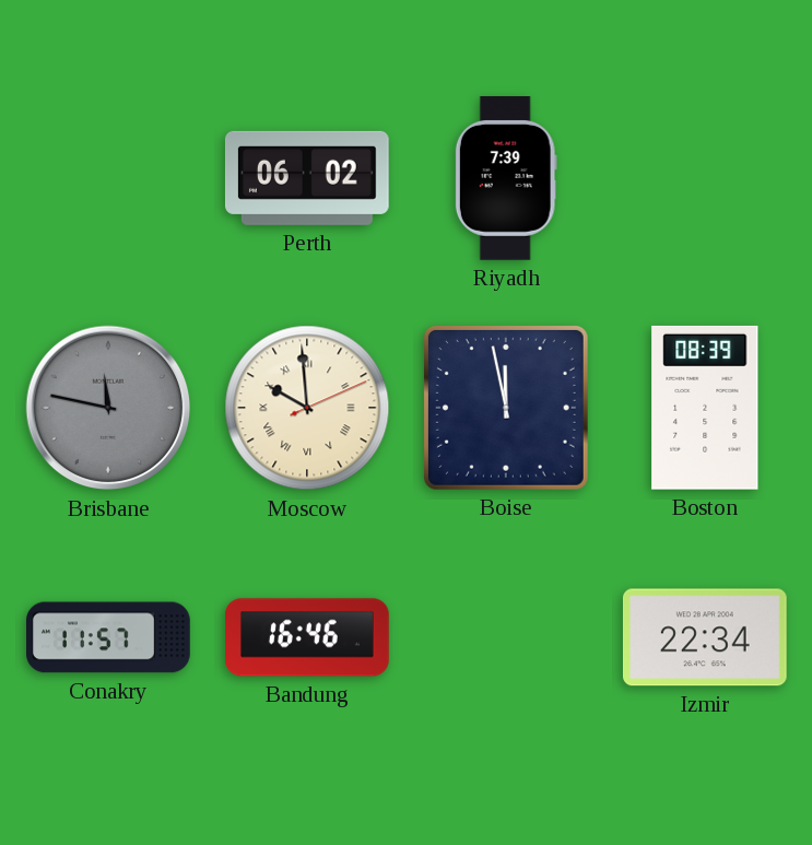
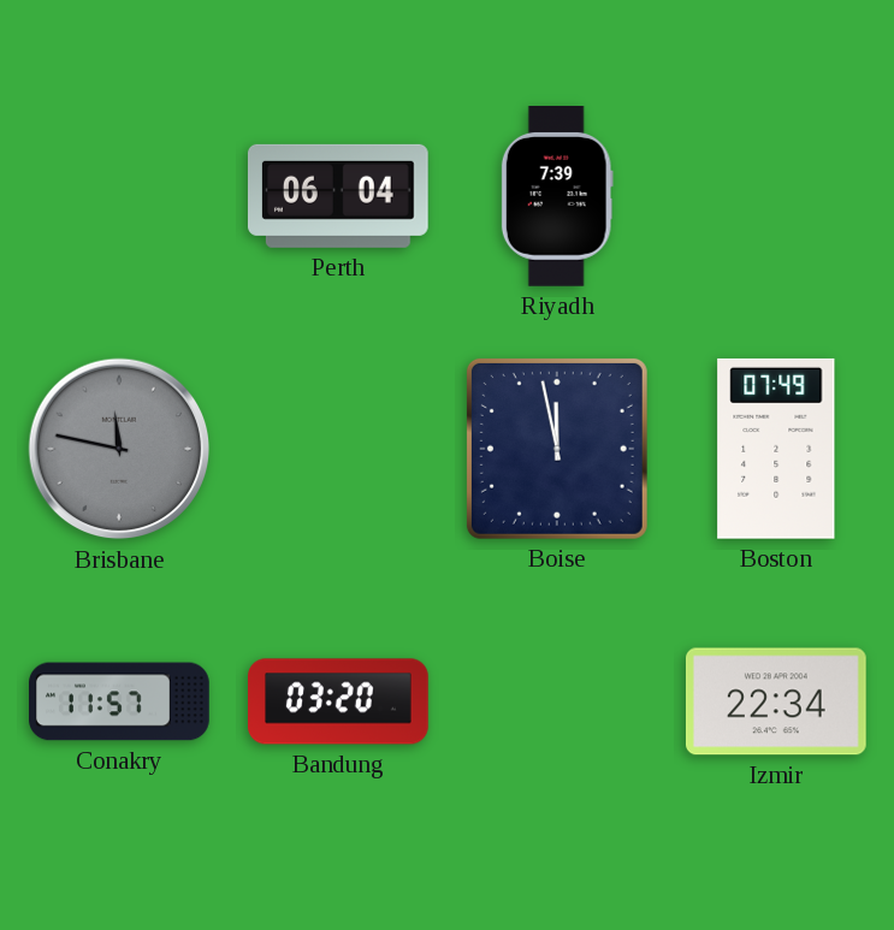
Perth: 06:02 -> 06:04
Moscow: 9:59 -> none
Boston: 08:39 -> 07:49
Bandung: 16:46 -> 03:20
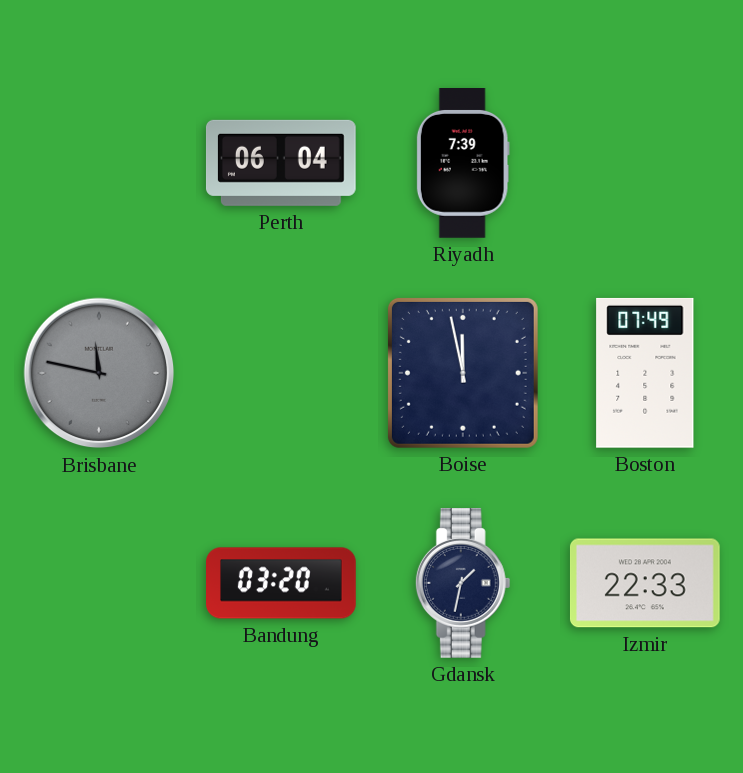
Conakry: 11:57 -> none
Gdansk: none -> 1:32
Izmir: 22:34 -> 22:33
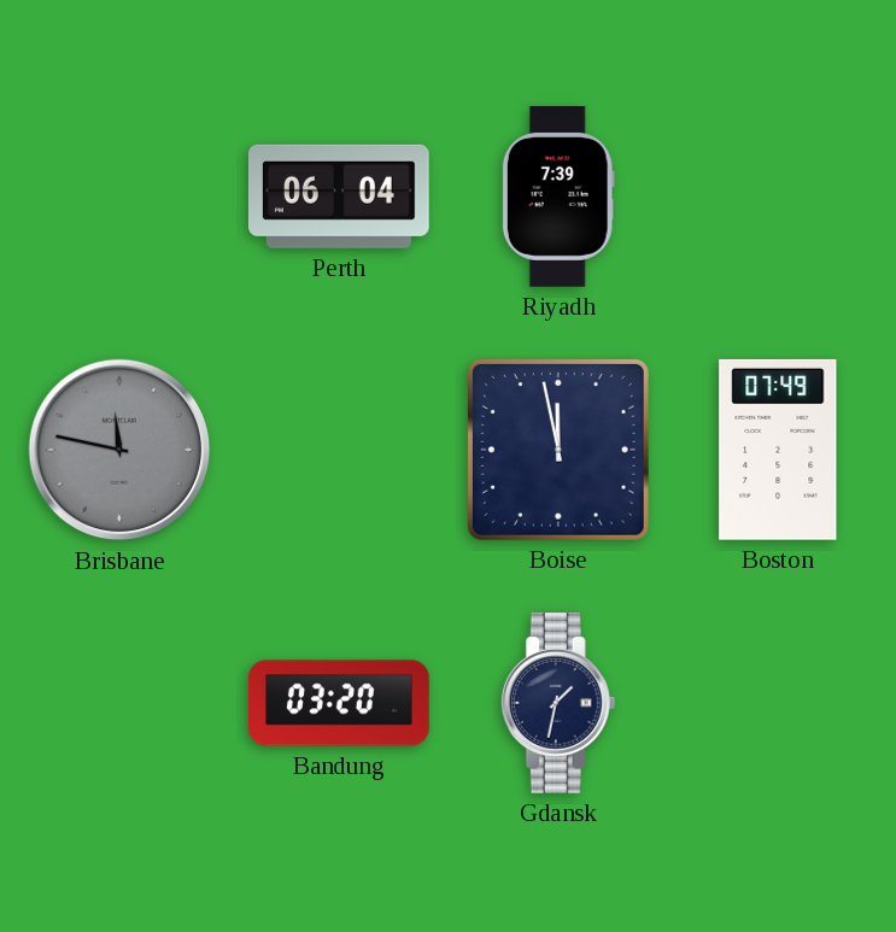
Izmir: 22:33 -> none
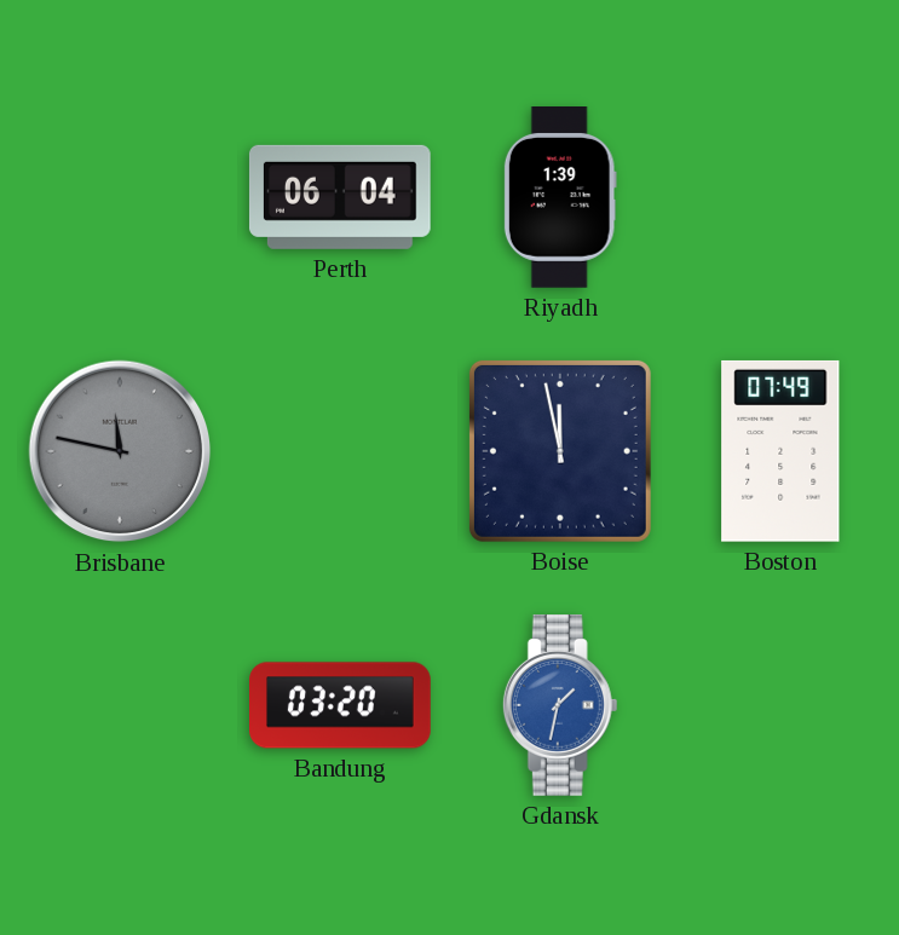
Riyadh: 7:39 -> 1:39
Gdansk dial: navy -> blue
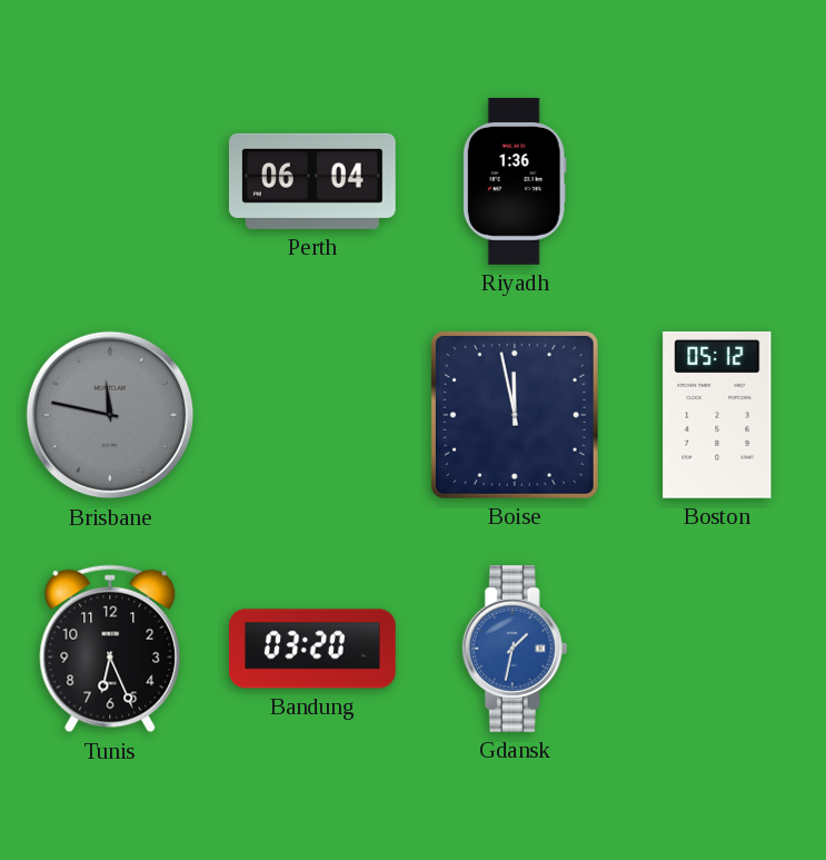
Riyadh: 1:39 -> 1:36
Boston: 07:49 -> 05:12
Tunis: none -> 6:26
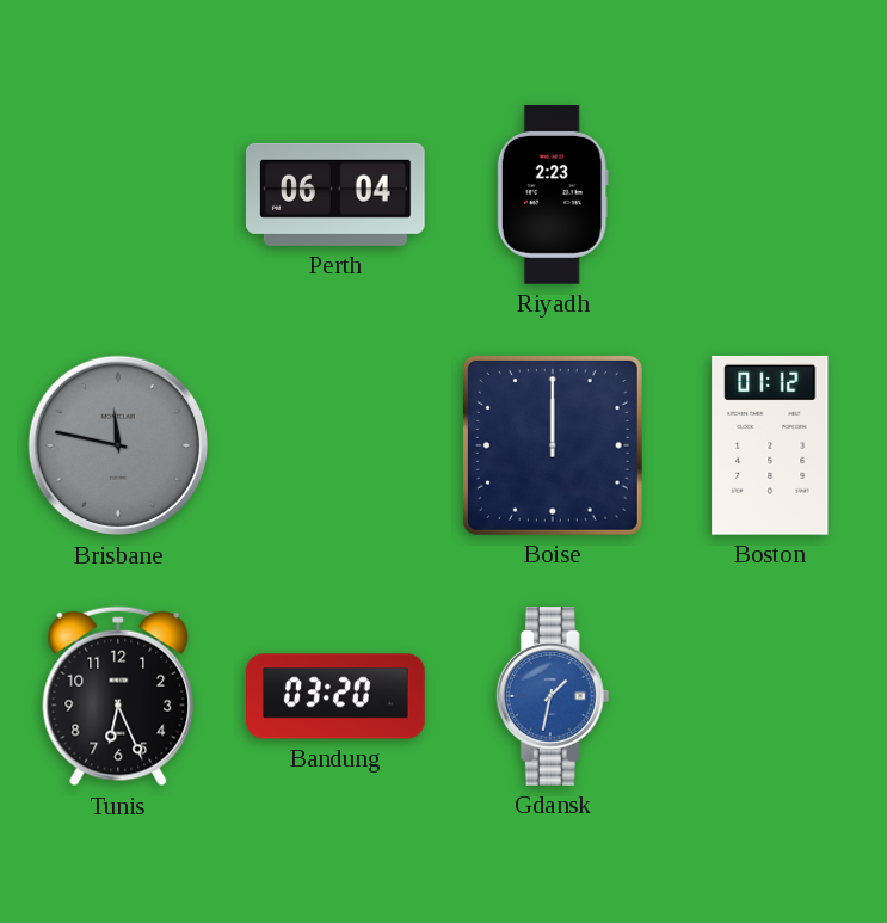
Riyadh: 1:36 -> 2:23
Boise: 11:58 -> 12:00
Boston: 05:12 -> 01:12
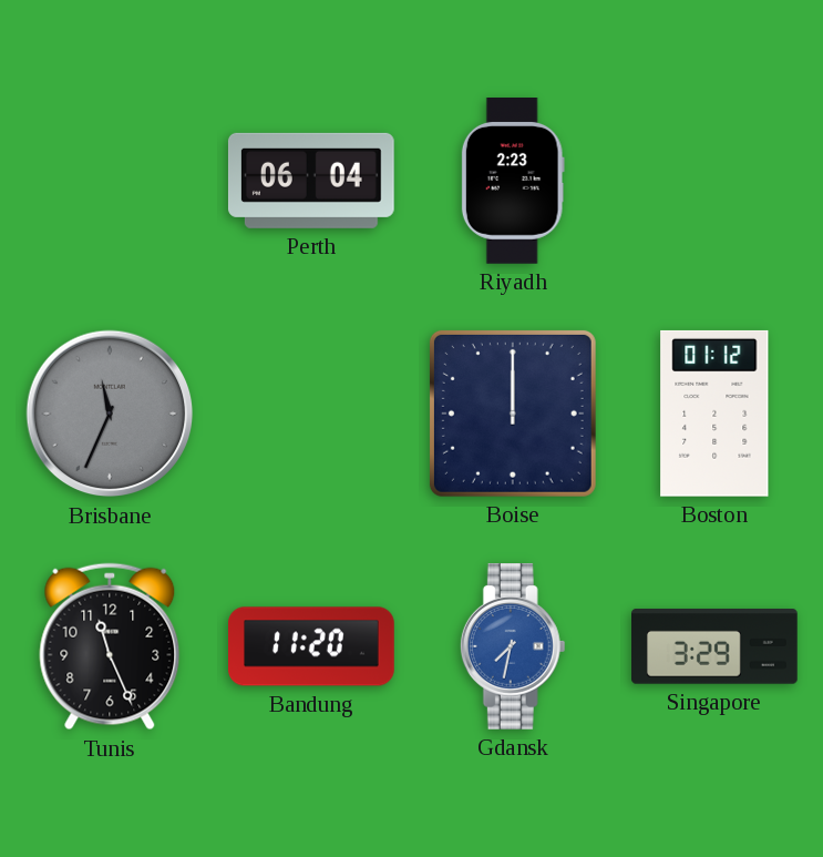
Brisbane: 11:47 -> 11:34
Tunis: 6:26 -> 11:26
Bandung: 03:20 -> 11:20
Gdansk: 1:32 -> 7:32
Singapore: none -> 3:29
